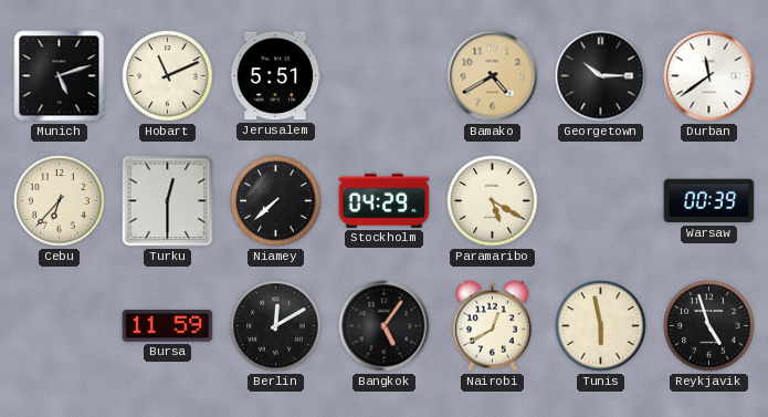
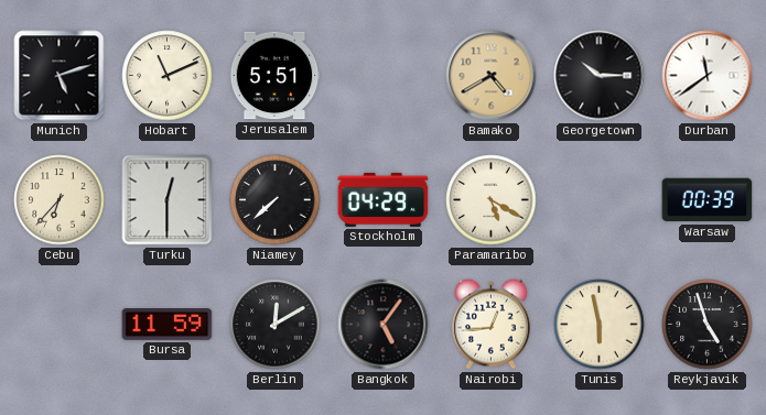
Nairobi: 12:40 -> 12:44
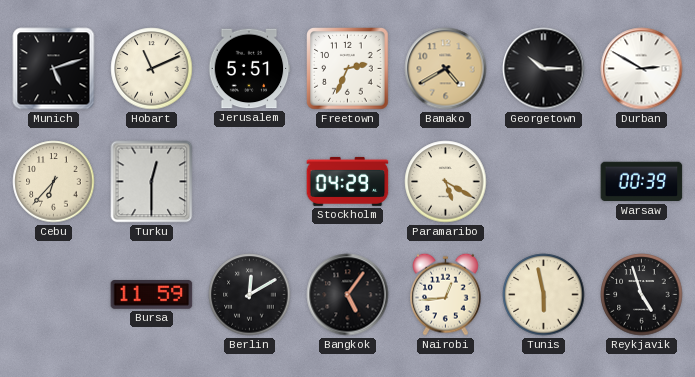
Freetown: none -> 2:34
Durban: 11:39 -> 2:50
Niamey: 7:38 -> none
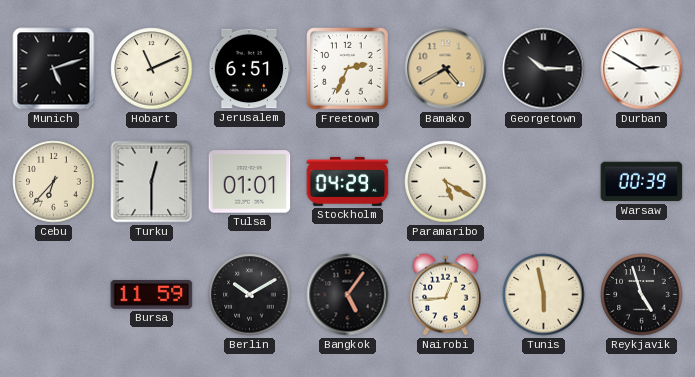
Jerusalem: 5:51 -> 6:51
Tulsa: none -> 01:01
Berlin: 12:10 -> 10:10
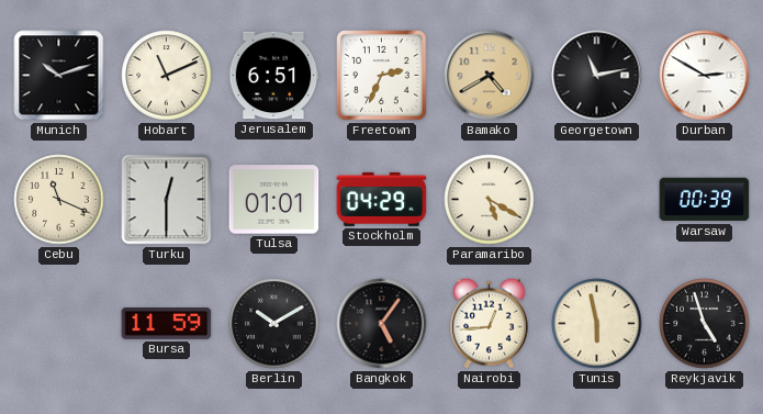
Munich: 5:12 -> 10:12
Georgetown: 10:15 -> 11:13
Cebu: 6:37 -> 11:19
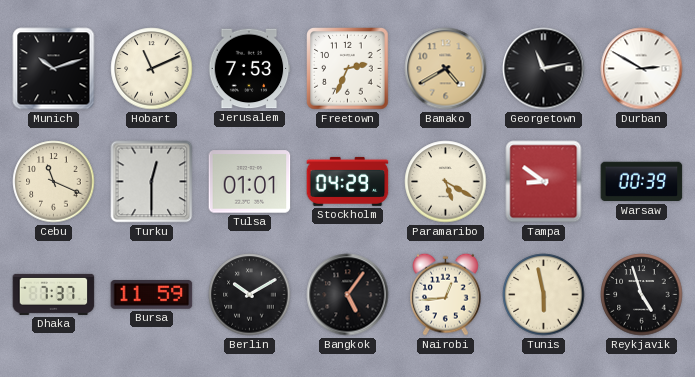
Jerusalem: 6:51 -> 7:53
Tampa: none -> 8:51
Dhaka: none -> 7:37
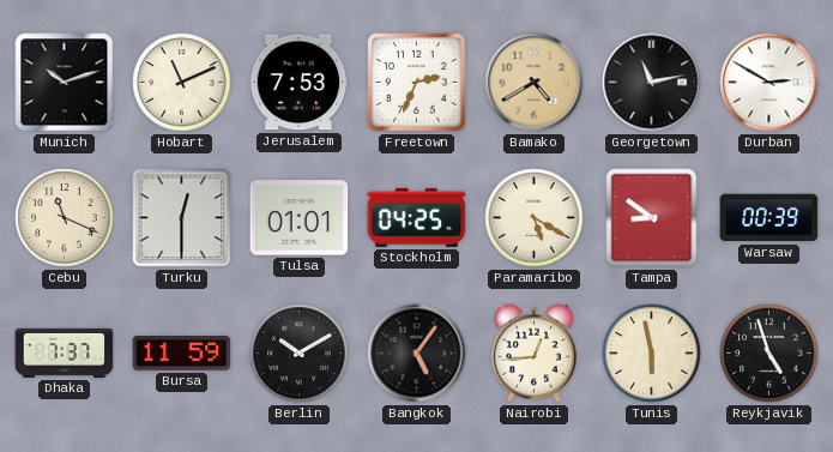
Stockholm: 04:29 -> 04:25
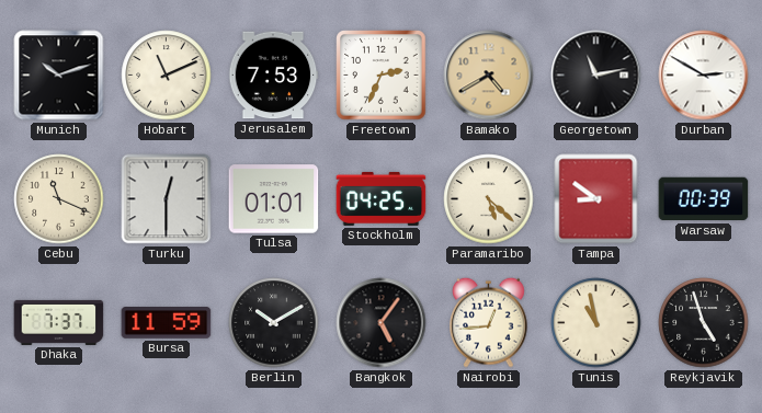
Paramaribo: 5:20 -> 5:22
Tunis: 5:58 -> 10:58
